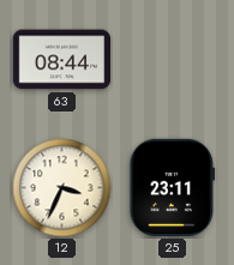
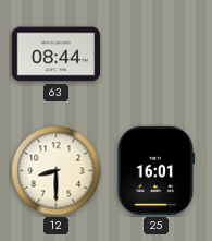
12: 3:34 -> 8:30
25: 23:11 -> 16:01
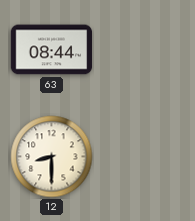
25: 16:01 -> none
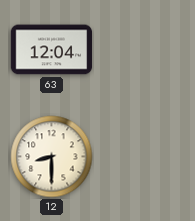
63: 08:44 -> 12:04
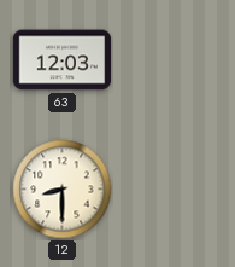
63: 12:04 -> 12:03
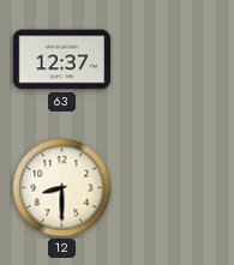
63: 12:03 -> 12:37
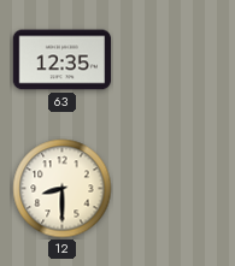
63: 12:37 -> 12:35
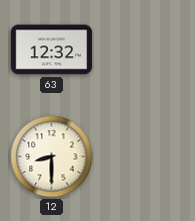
63: 12:35 -> 12:32
